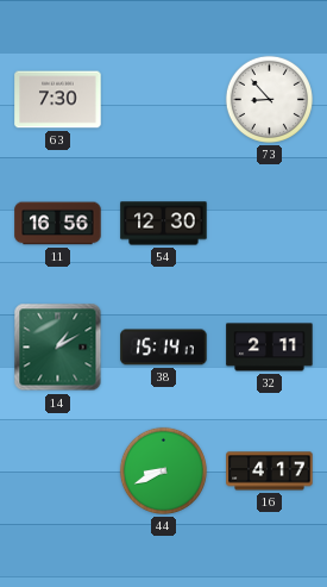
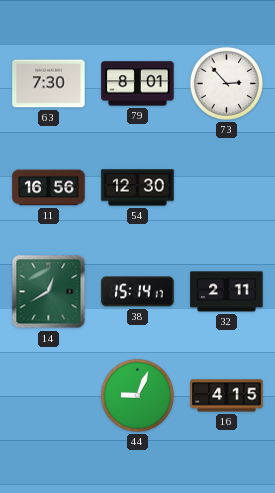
79: none -> 8:01
73: 8:53 -> 2:53
14: 1:10 -> 12:40
44: 8:41 -> 9:04
16: 4:17 -> 4:15
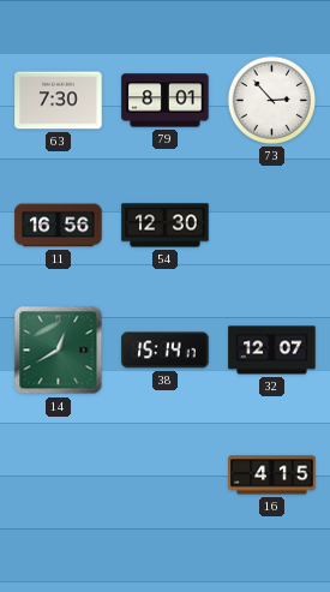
32: 2:11 -> 12:07
44: 9:04 -> none
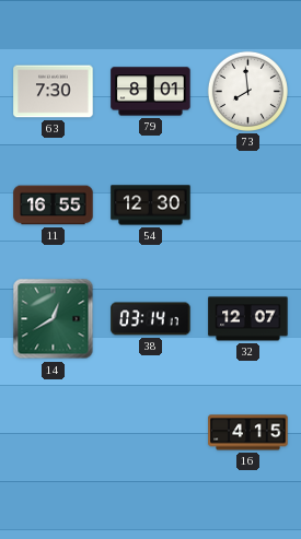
73: 2:53 -> 7:59
11: 16:56 -> 16:55
38: 15:14 -> 03:14
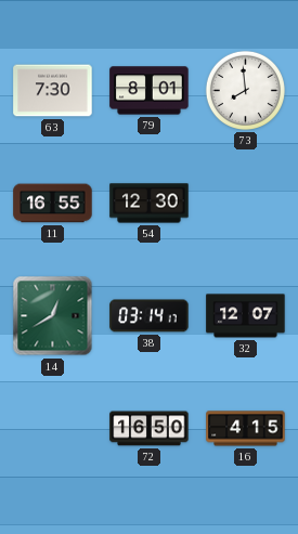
72: none -> 16:50
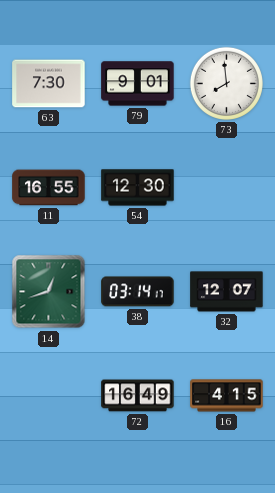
79: 8:01 -> 9:01
14: 12:40 -> 12:42
72: 16:50 -> 16:49
